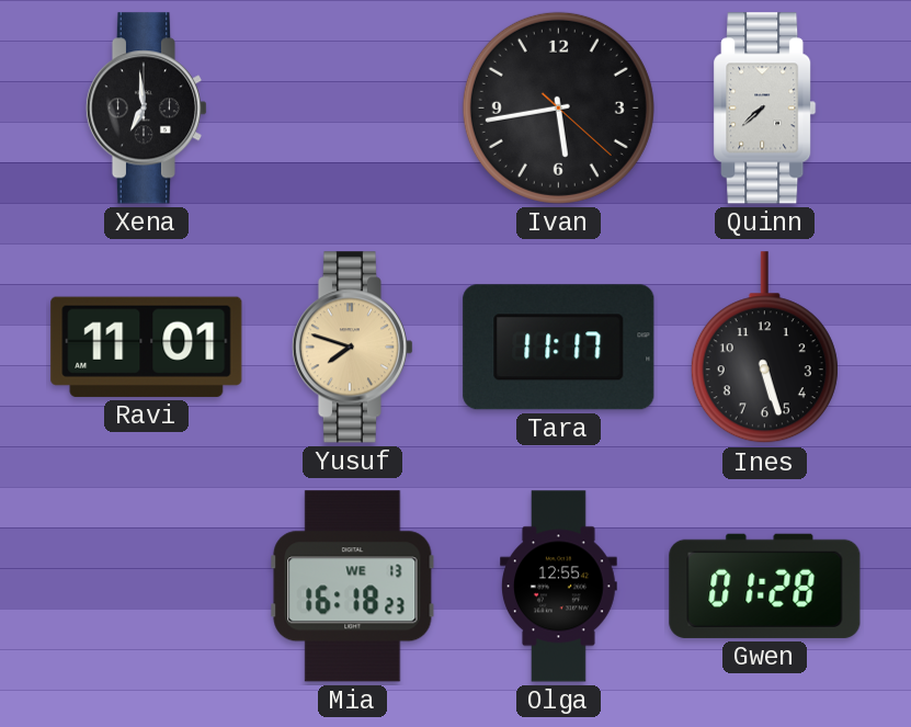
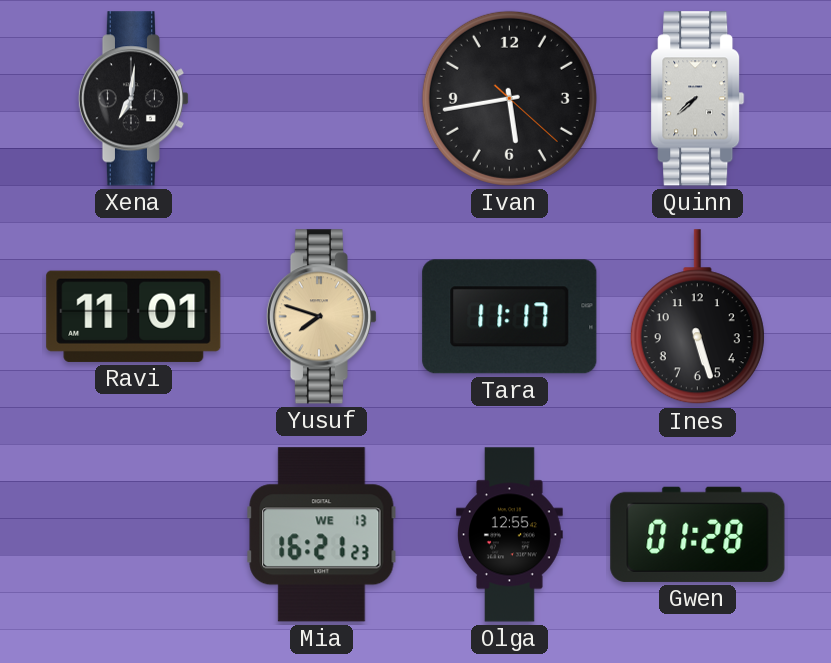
Xena: 6:59 -> 7:01
Mia: 16:18 -> 16:21
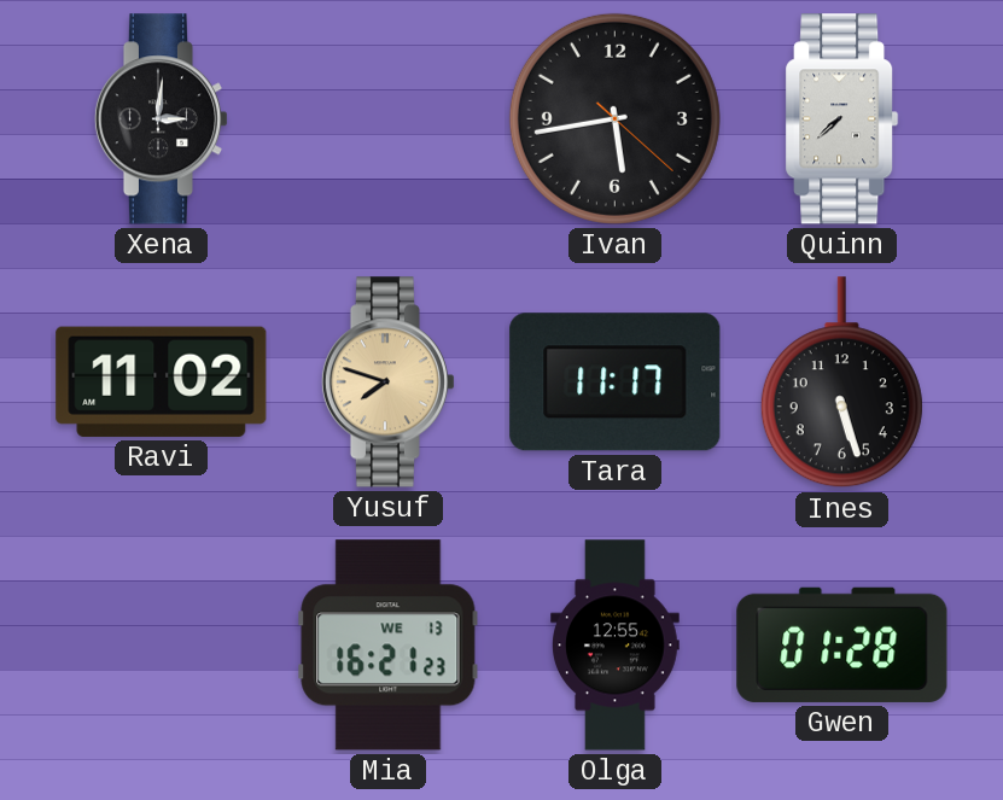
Xena: 7:01 -> 3:01
Ravi: 11:01 -> 11:02
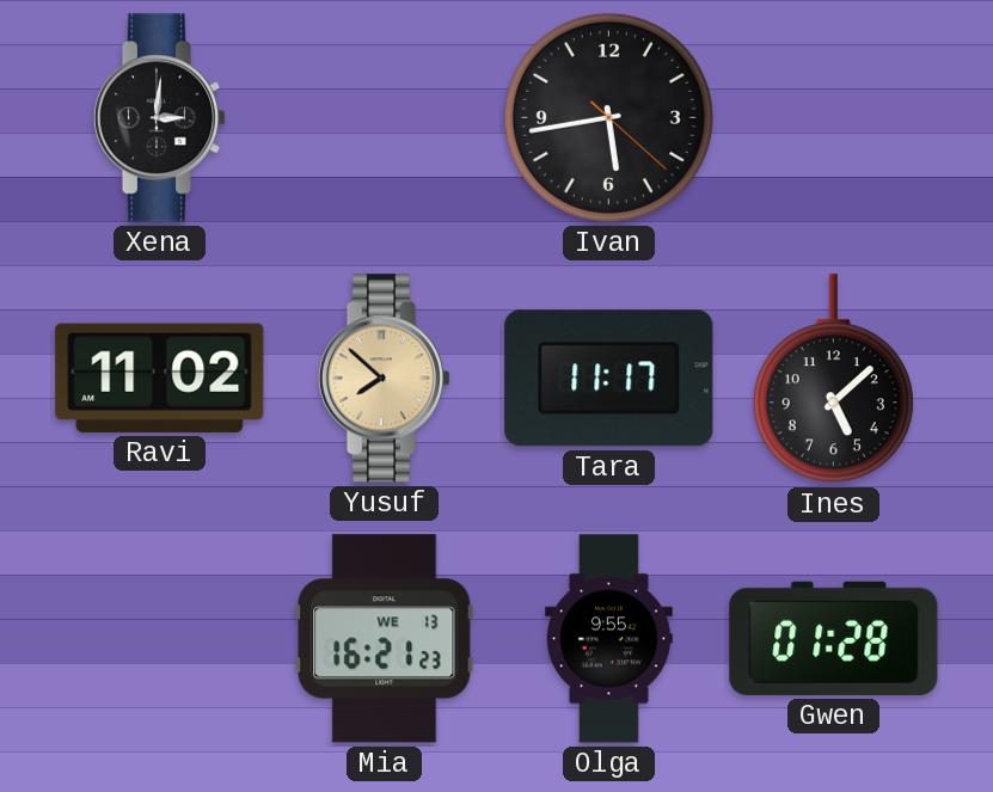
Quinn: 7:38 -> none
Yusuf: 7:48 -> 7:52
Ines: 5:27 -> 5:08
Olga: 12:55 -> 9:55
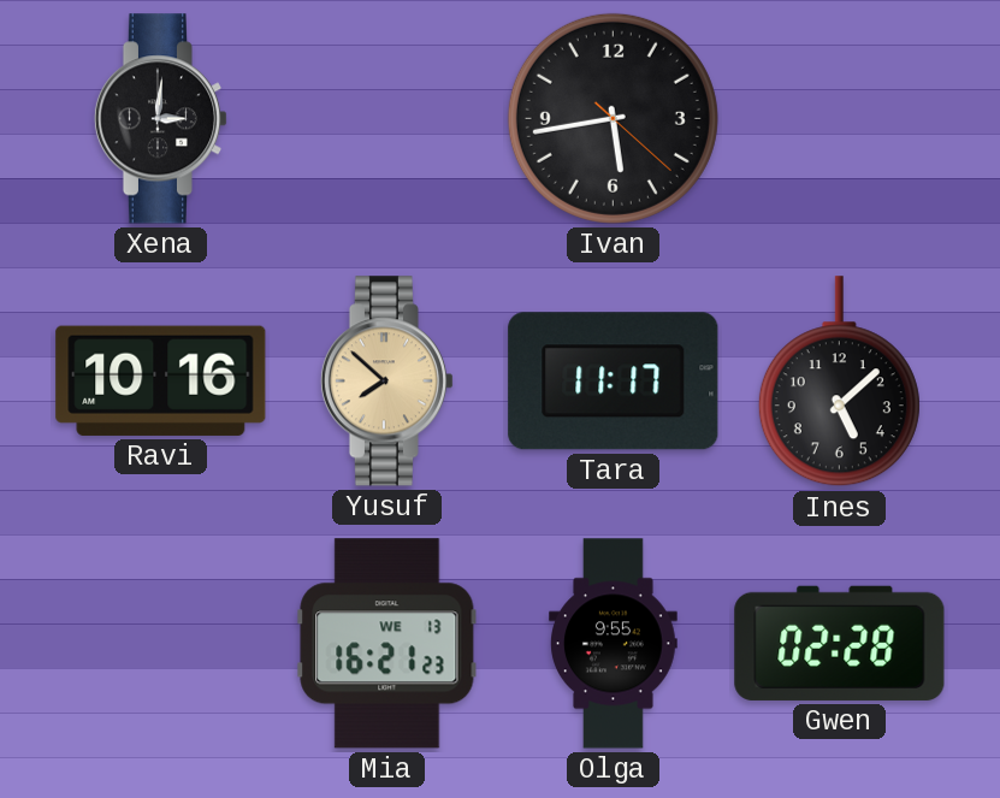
Ravi: 11:02 -> 10:16
Gwen: 01:28 -> 02:28
